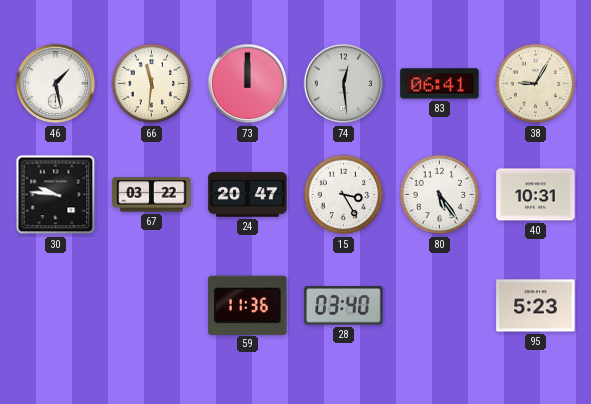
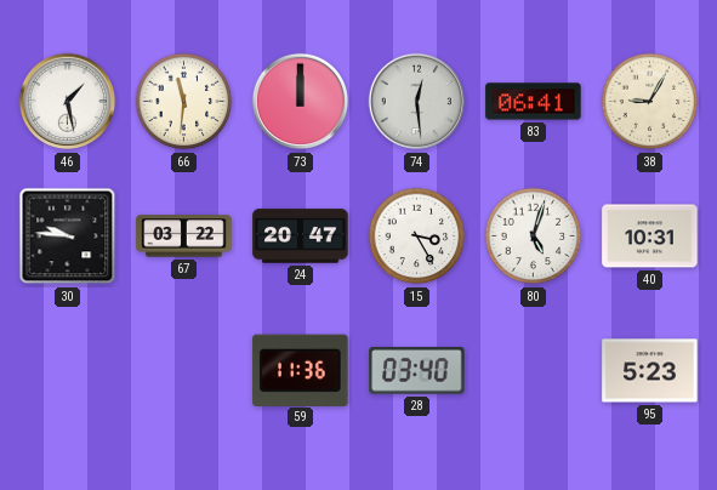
80: 5:24 -> 5:03
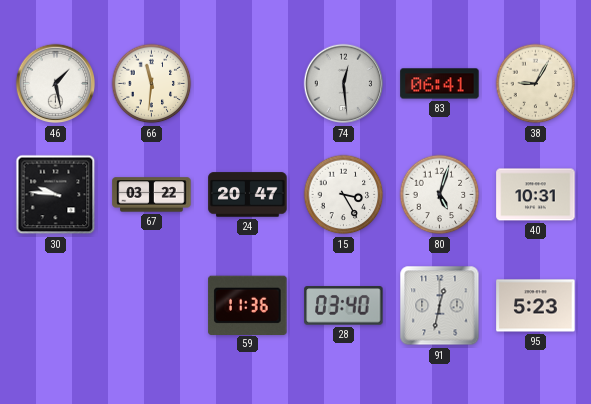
73: 12:00 -> none
91: none -> 12:32
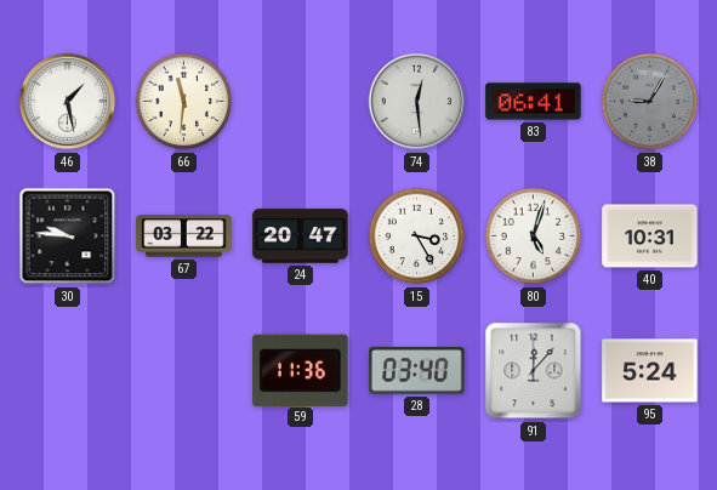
38 dial: cream -> grey
91: 12:32 -> 12:07
95: 5:23 -> 5:24
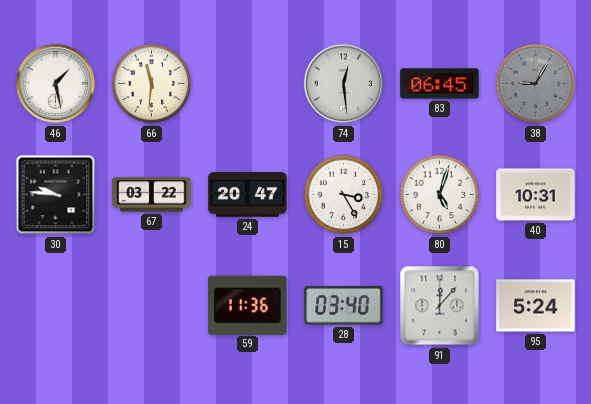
83: 06:41 -> 06:45
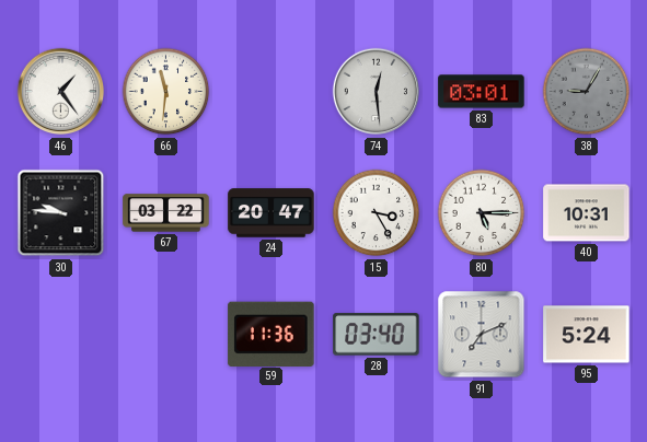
46: 1:28 -> 1:24
83: 06:45 -> 03:01
80: 5:03 -> 5:15
91: 12:07 -> 7:11
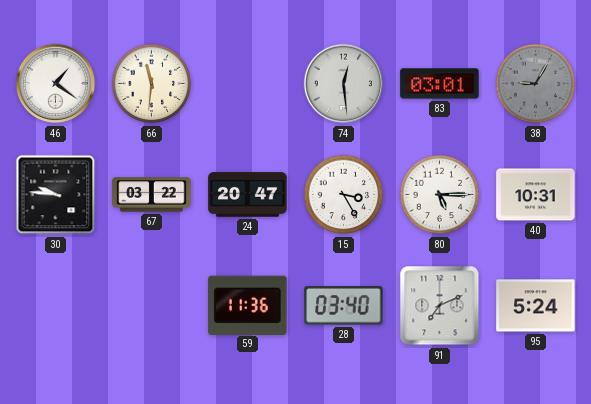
46: 1:24 -> 1:21
